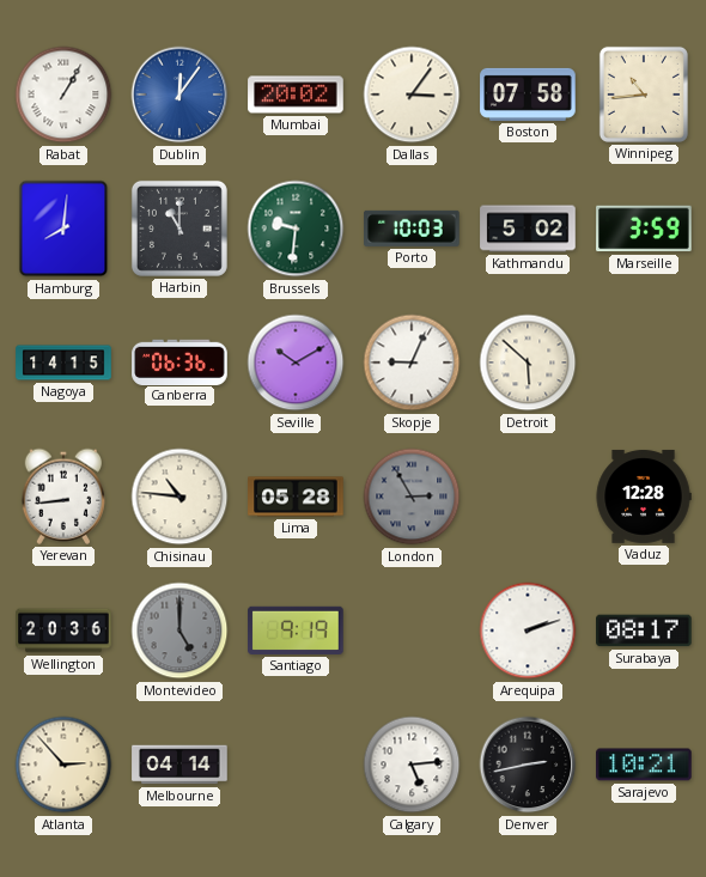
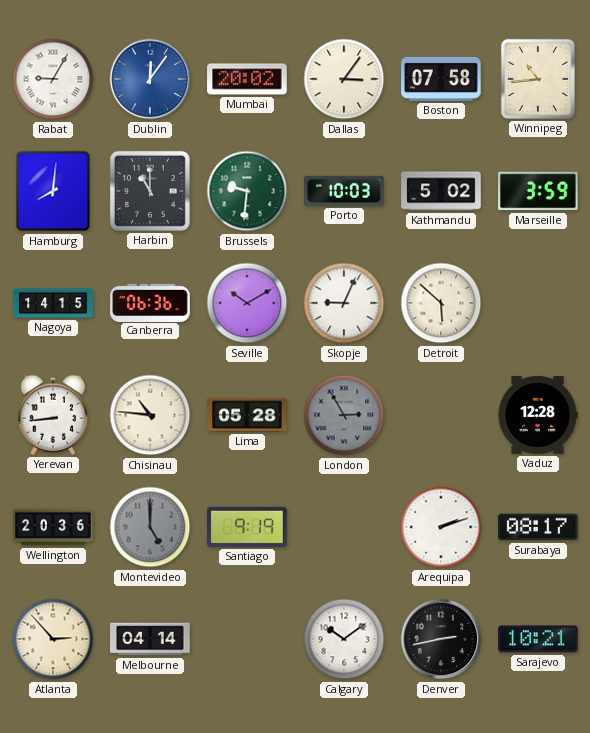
Rabat: 1:05 -> 9:05
Calgary: 5:14 -> 10:09
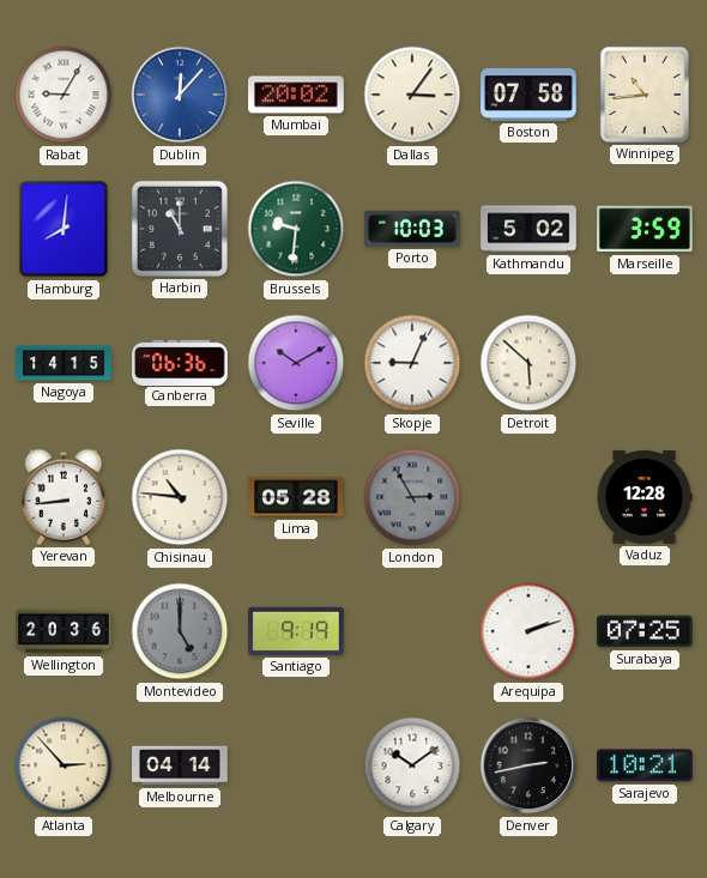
Dublin: 12:06 -> 12:07
Surabaya: 08:17 -> 07:25
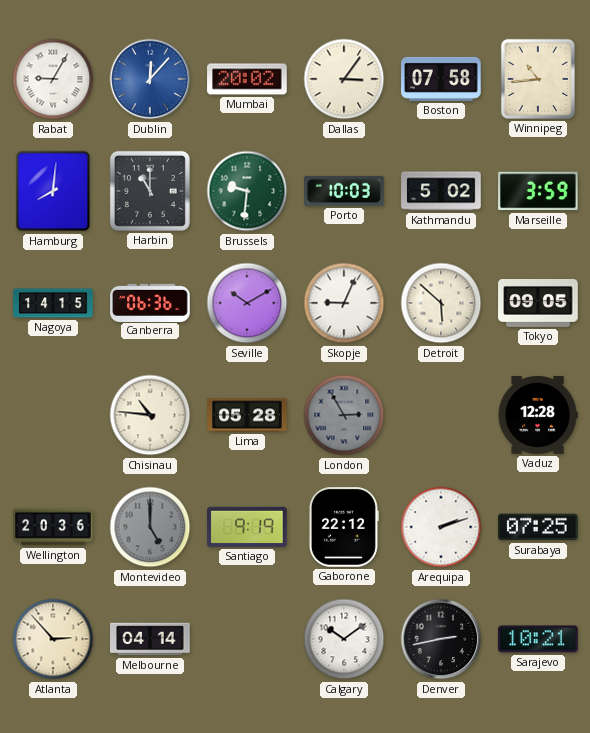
Tokyo: none -> 09:05
Yerevan: 8:44 -> none
Gaborone: none -> 22:12
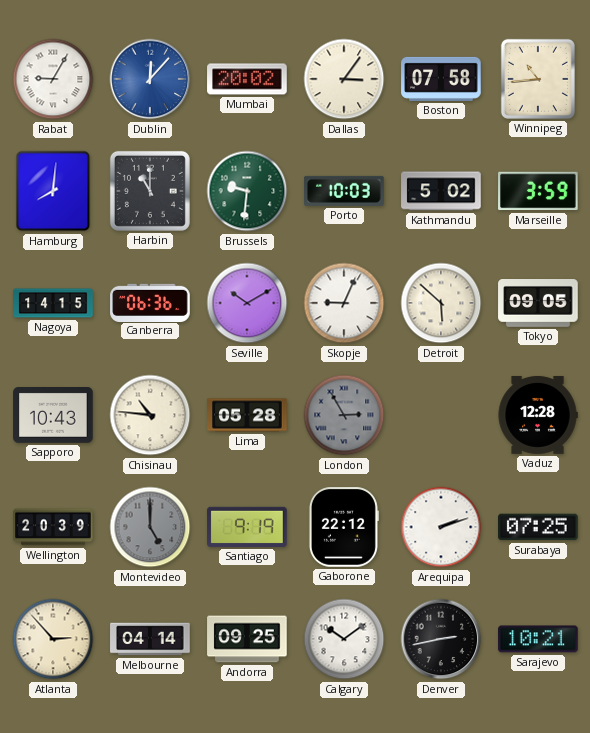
Sapporo: none -> 10:43
Wellington: 20:36 -> 20:39
Andorra: none -> 09:25
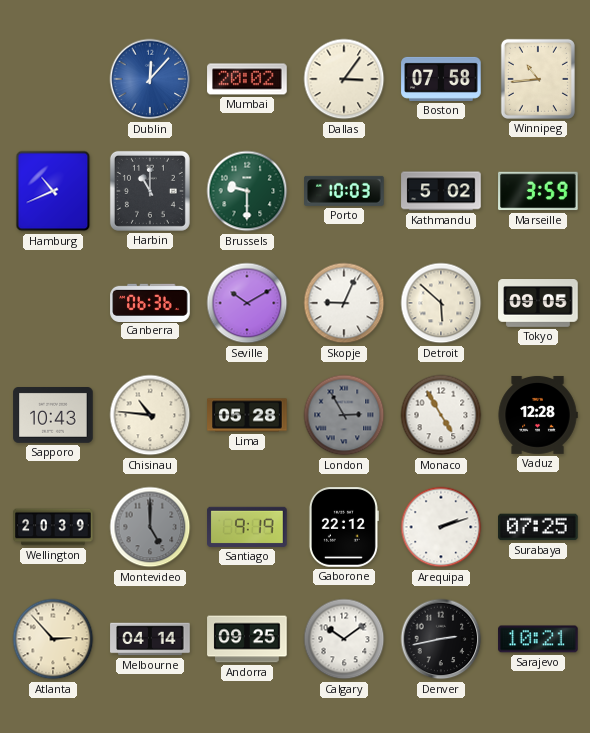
Rabat: 9:05 -> none
Hamburg: 8:01 -> 10:41
Brussels: 9:31 -> 9:30
Nagoya: 14:15 -> none
Monaco: none -> 4:55
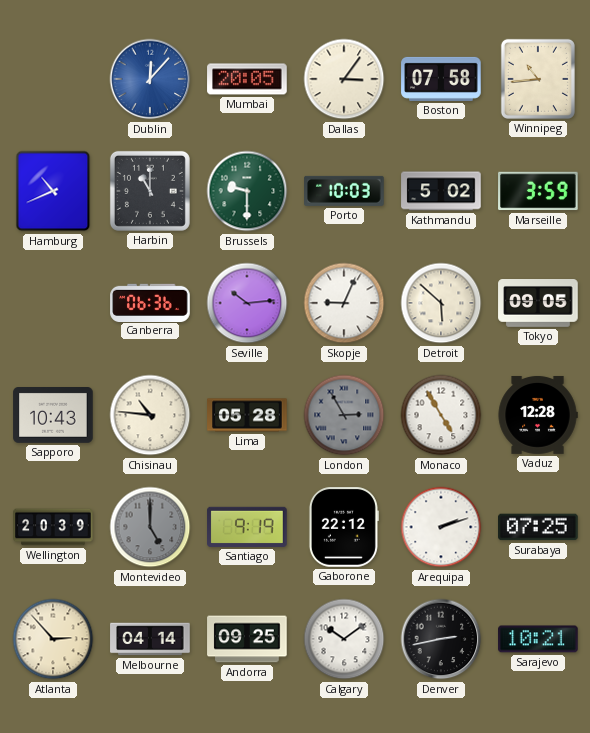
Mumbai: 20:02 -> 20:05
Seville: 10:10 -> 10:14
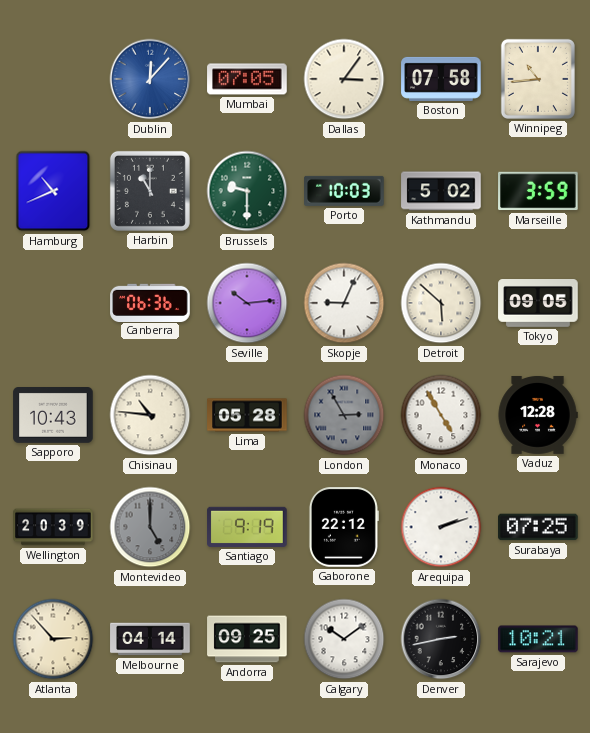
Mumbai: 20:05 -> 07:05
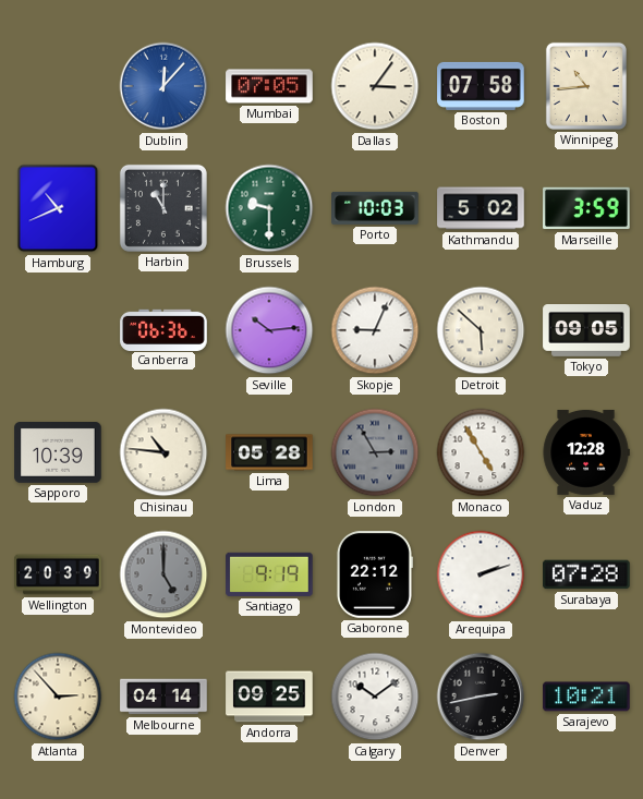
Sapporo: 10:43 -> 10:39
Surabaya: 07:25 -> 07:28
